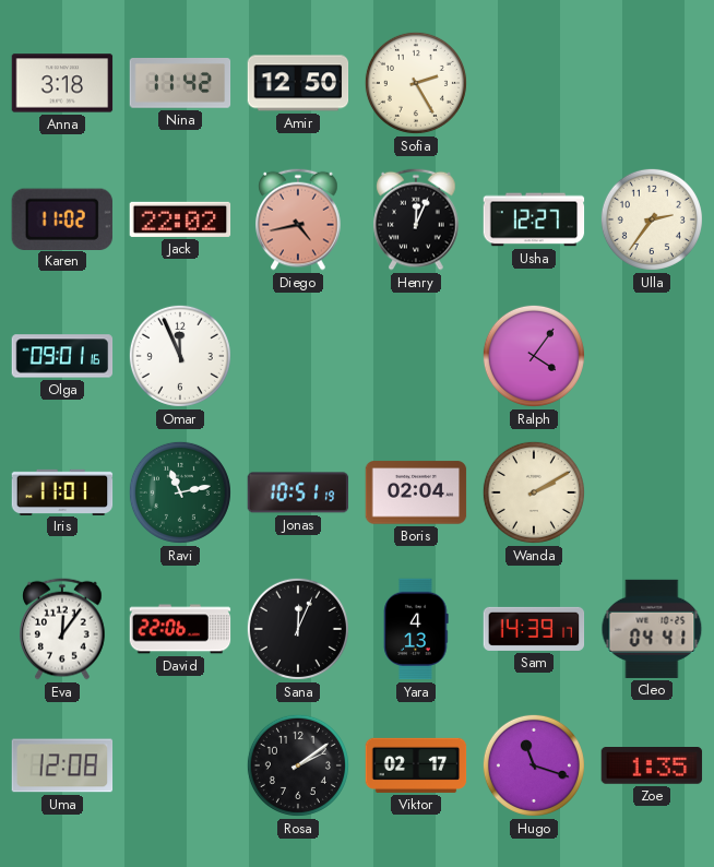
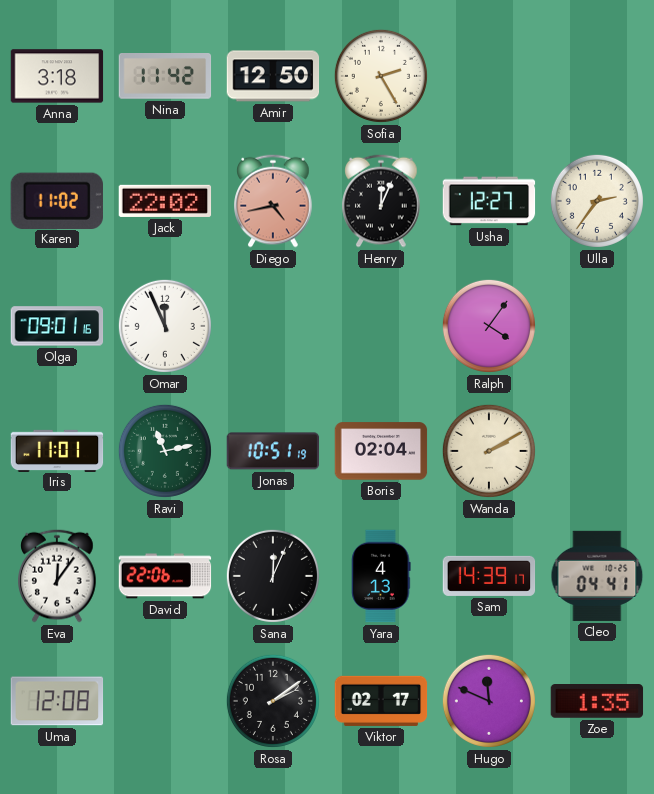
Hugo: 11:18 -> 11:49
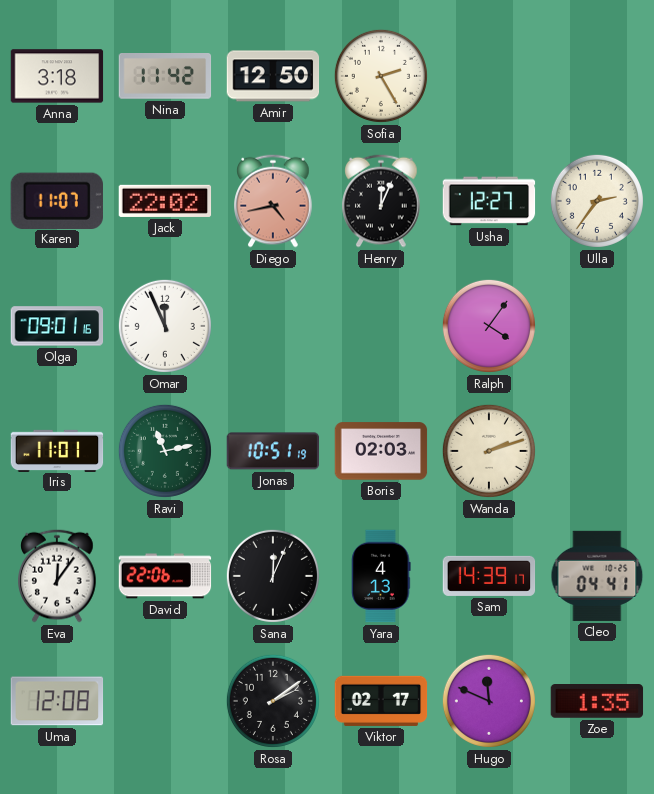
Karen: 11:02 -> 11:07
Boris: 02:04 -> 02:03
Wanda: 2:10 -> 2:12
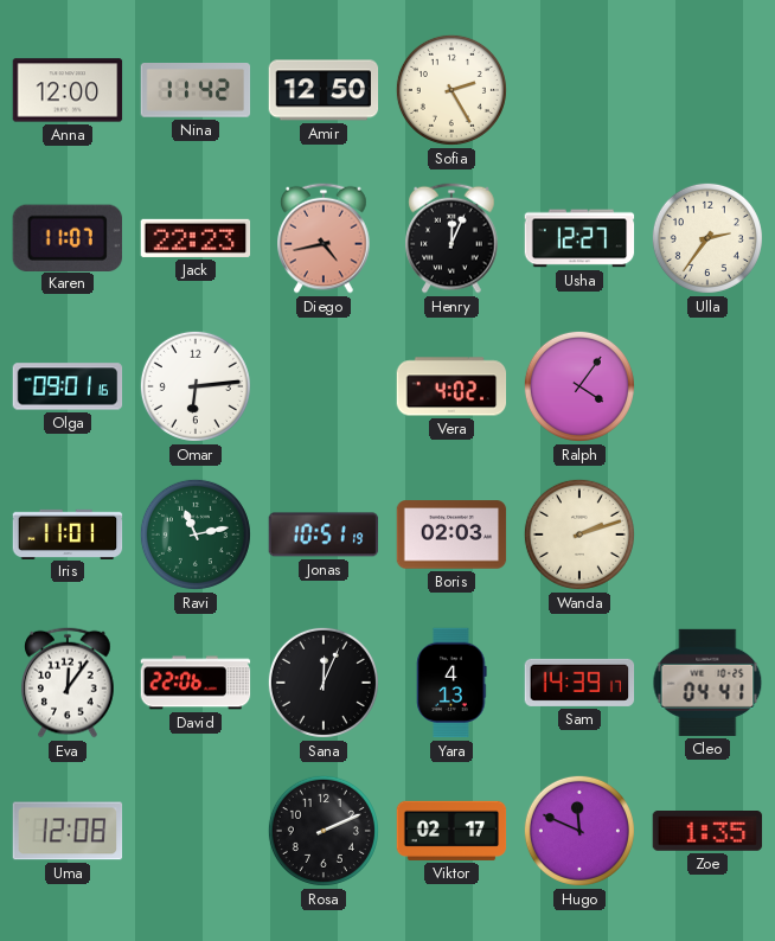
Anna: 3:18 -> 12:00
Jack: 22:02 -> 22:23
Omar: 11:56 -> 6:14
Vera: none -> 4:02
Rosa: 2:09 -> 2:11
